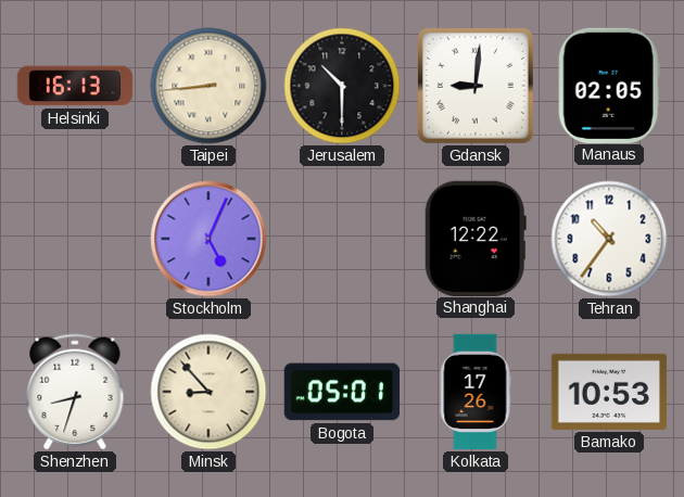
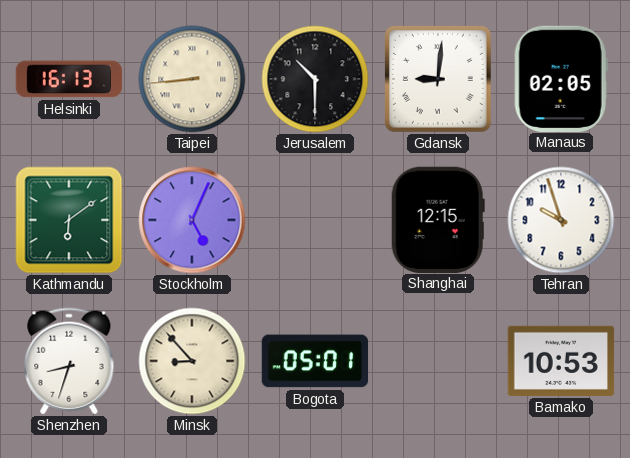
Kathmandu: none -> 6:09
Shanghai: 12:22 -> 12:15
Tehran: 10:36 -> 9:57
Kolkata: 17:26 -> none
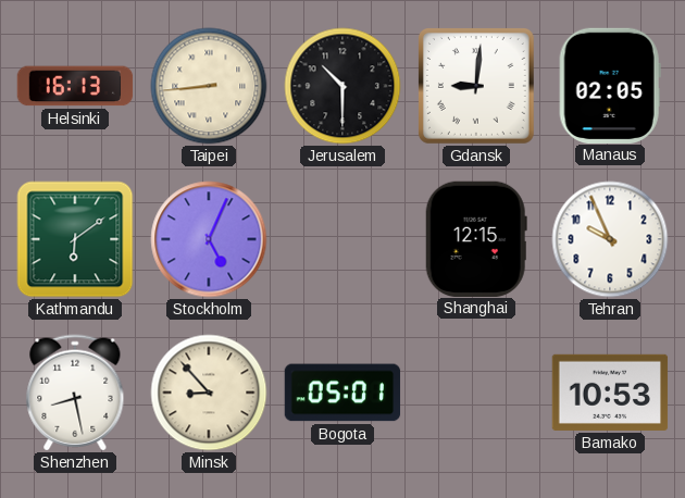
Tehran: 9:57 -> 9:56
Shenzhen: 8:33 -> 8:28
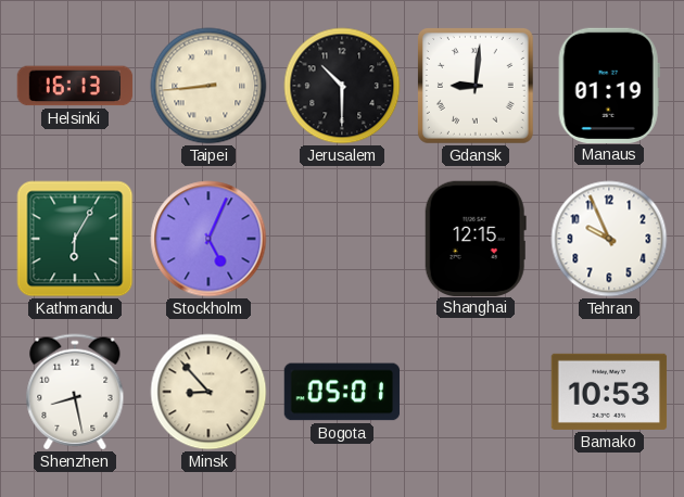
Manaus: 02:05 -> 01:19
Kathmandu: 6:09 -> 6:05
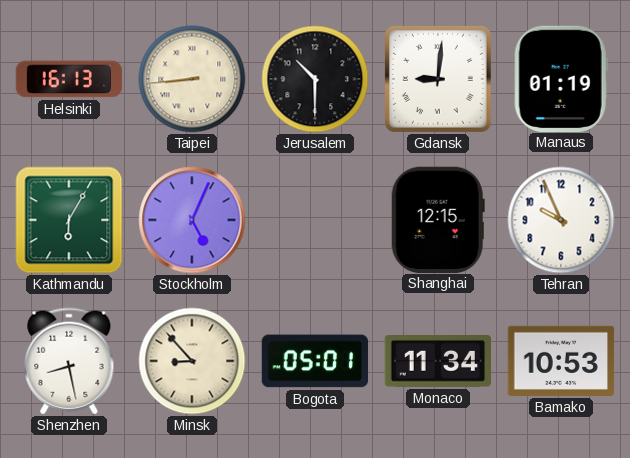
Monaco: none -> 11:34
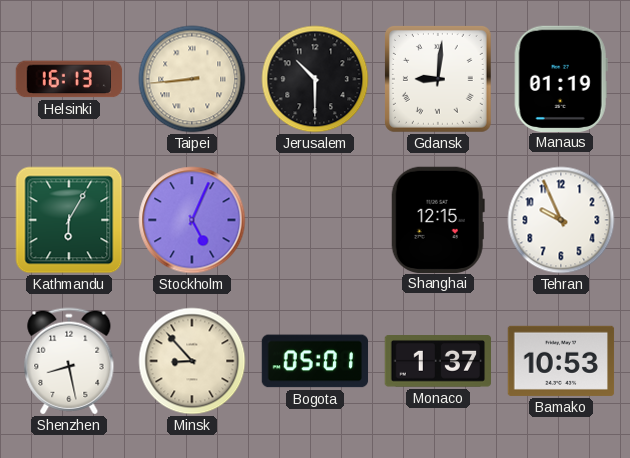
Monaco: 11:34 -> 1:37
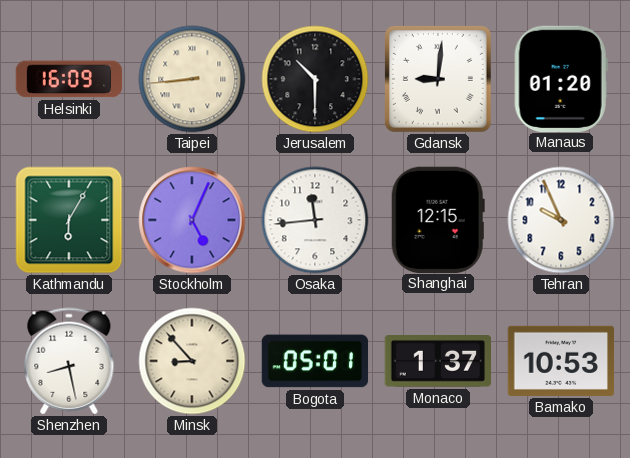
Helsinki: 16:13 -> 16:09
Manaus: 01:19 -> 01:20
Osaka: none -> 11:44
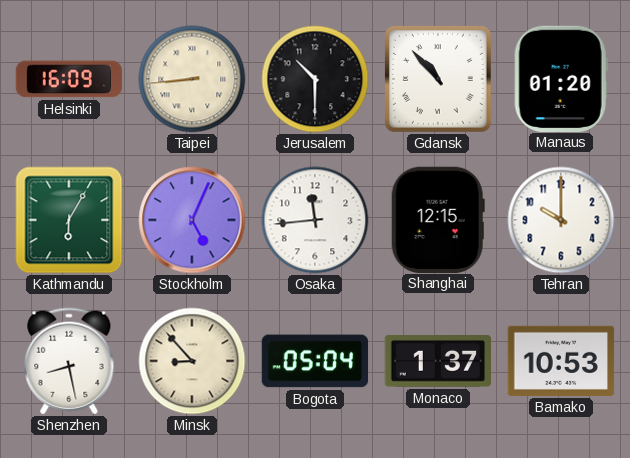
Gdansk: 9:01 -> 10:53
Tehran: 9:56 -> 10:00
Bogota: 05:01 -> 05:04
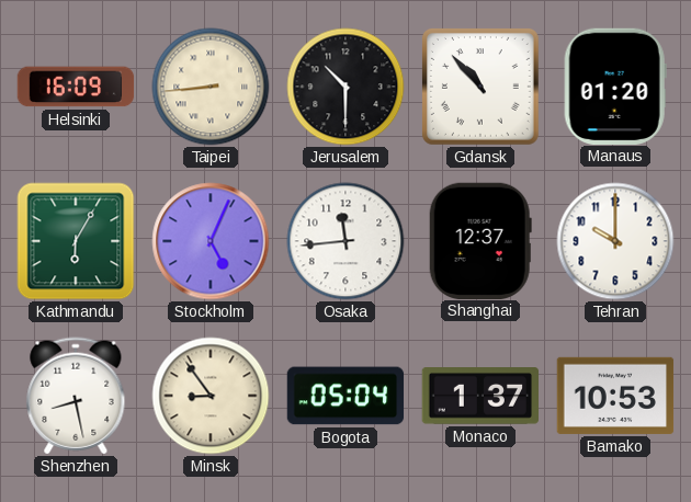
Shanghai: 12:15 -> 12:37
Minsk: 8:53 -> 8:54
